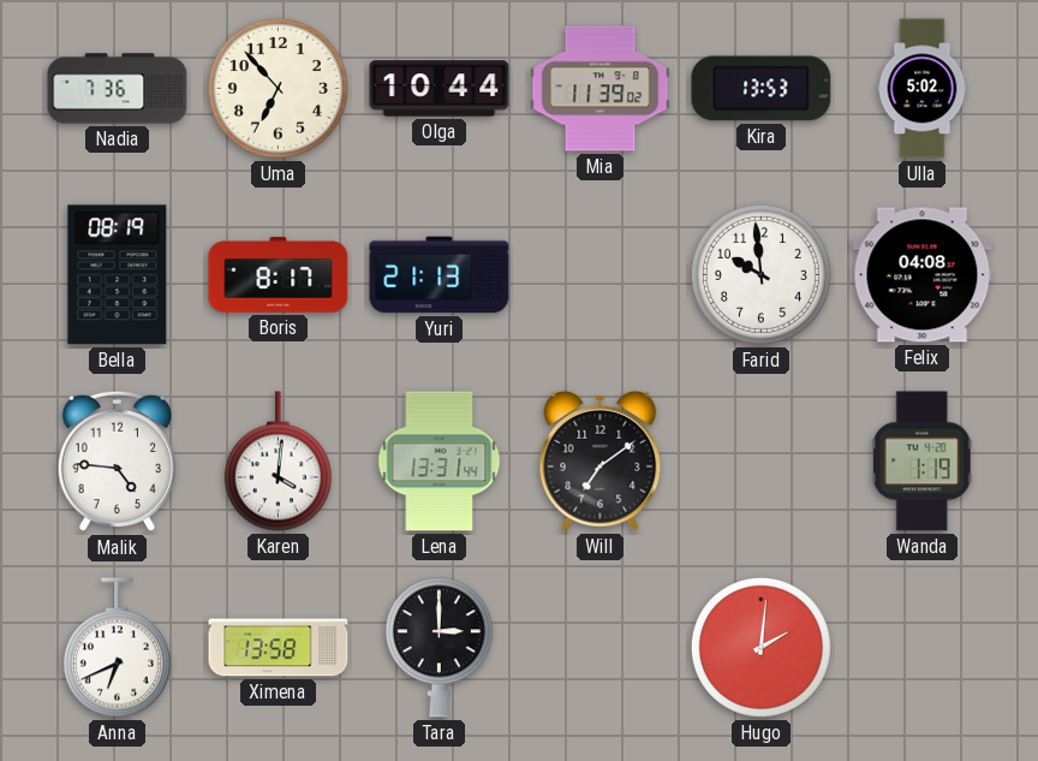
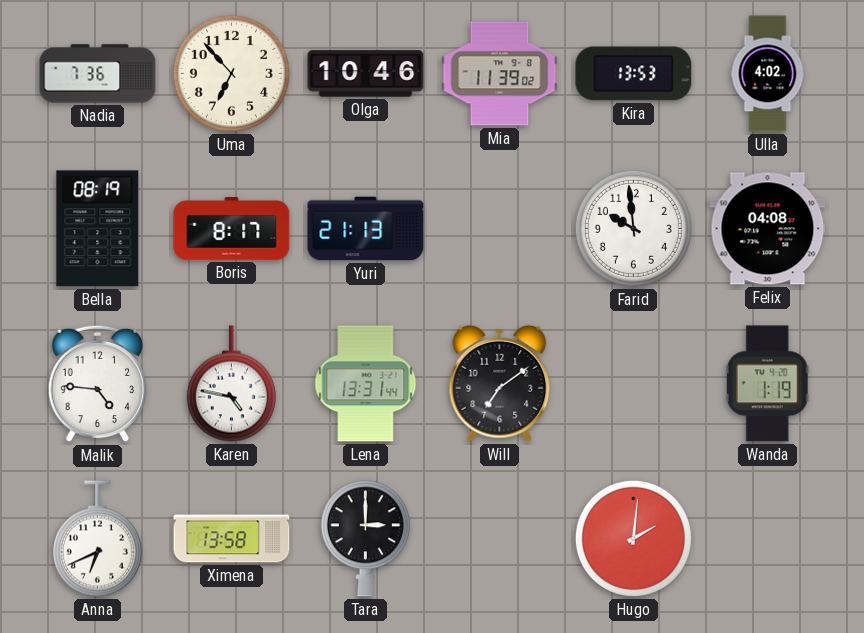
Olga: 10:44 -> 10:46
Ulla: 5:02 -> 4:02
Karen: 4:01 -> 4:47
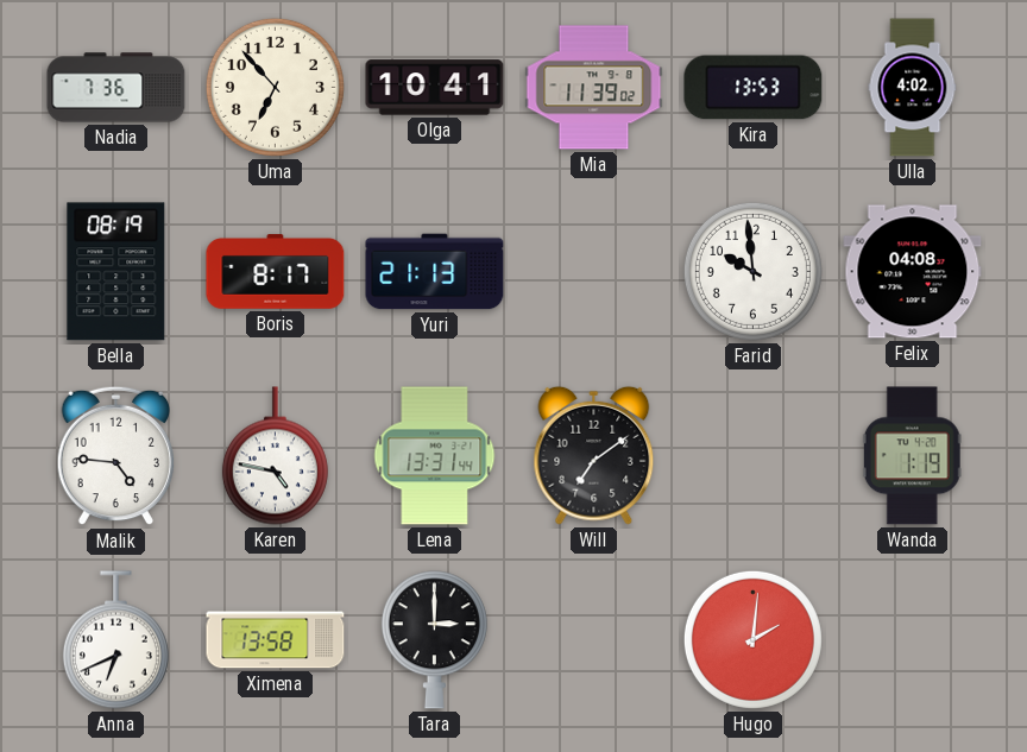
Olga: 10:46 -> 10:41
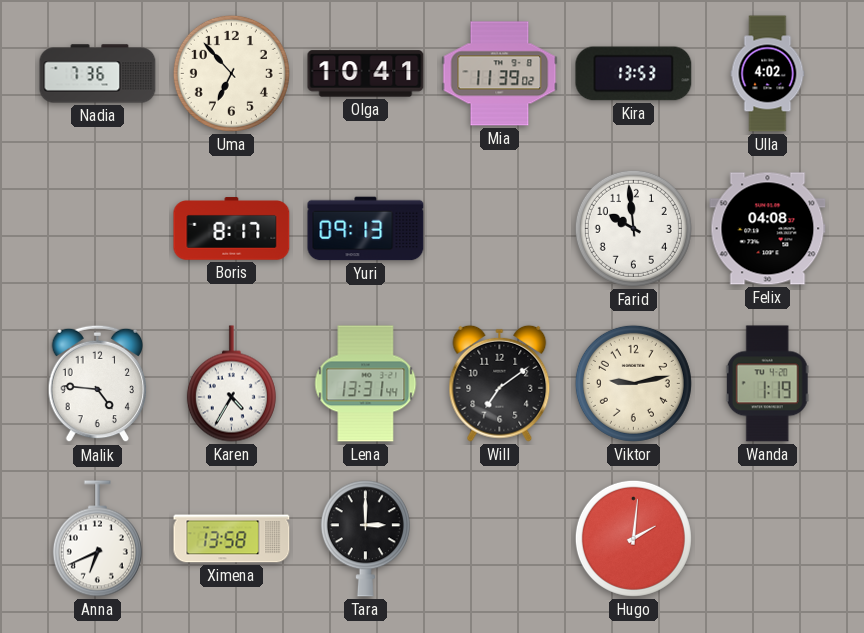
Bella: 08:19 -> none
Yuri: 21:13 -> 09:13
Karen: 4:47 -> 4:35
Viktor: none -> 9:13
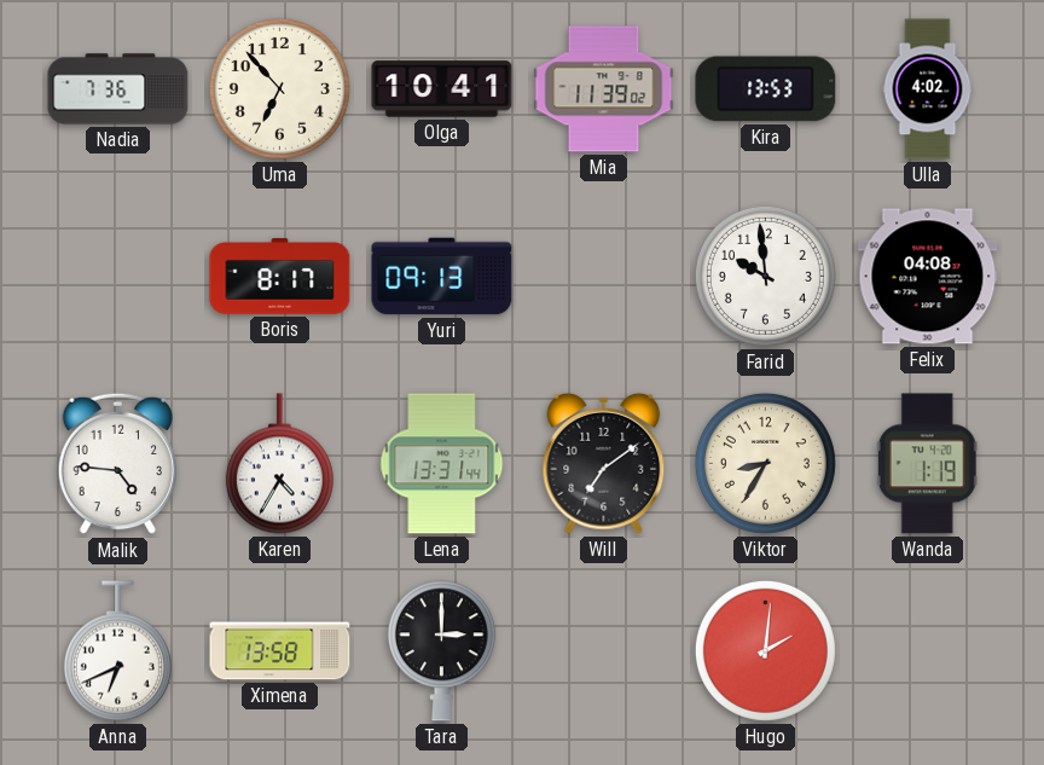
Viktor: 9:13 -> 8:35
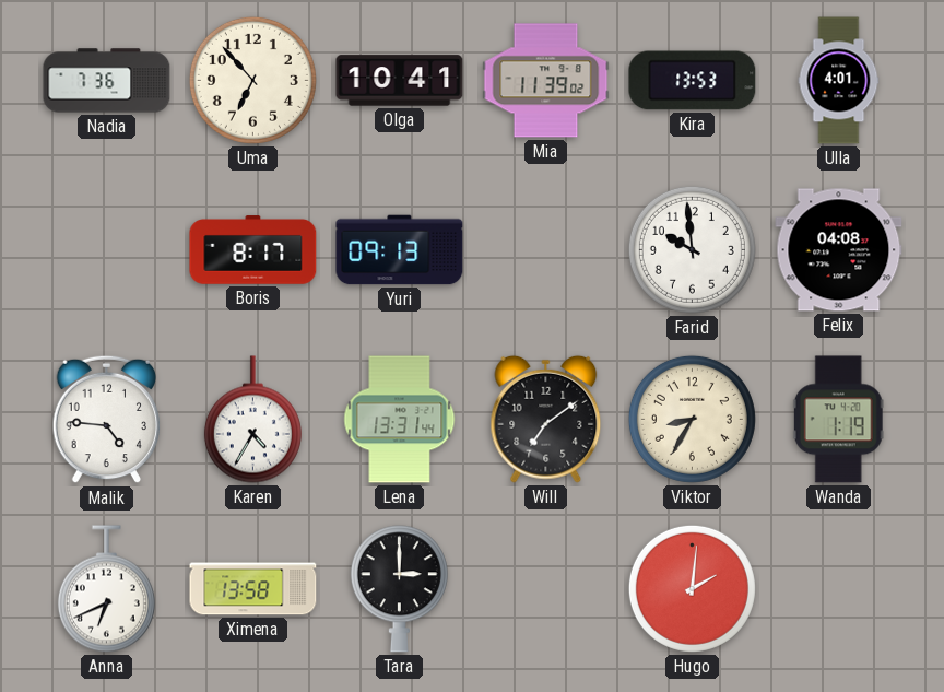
Ulla: 4:02 -> 4:01
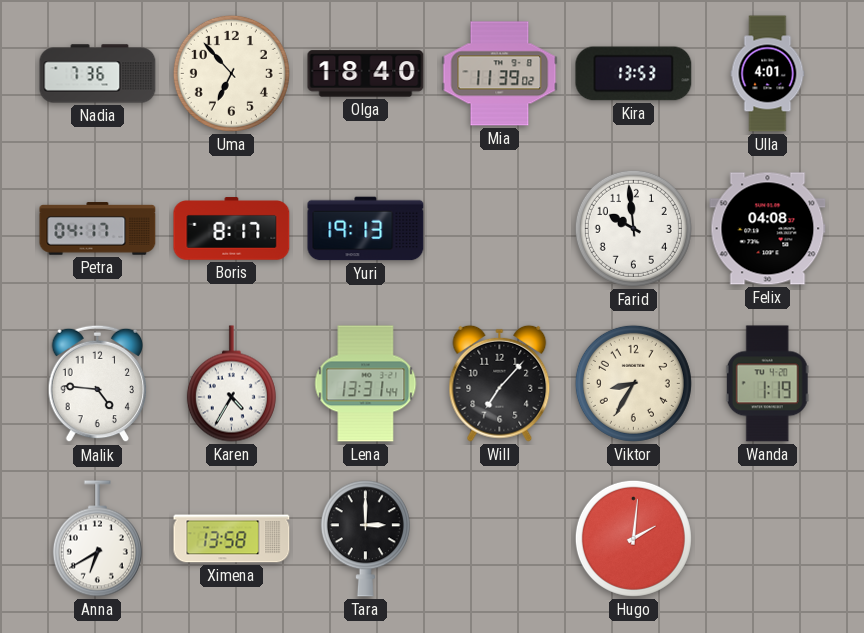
Olga: 10:41 -> 18:40
Petra: none -> 04:17
Yuri: 09:13 -> 19:13
Will: 7:09 -> 7:07
Anna: 6:41 -> 6:40
